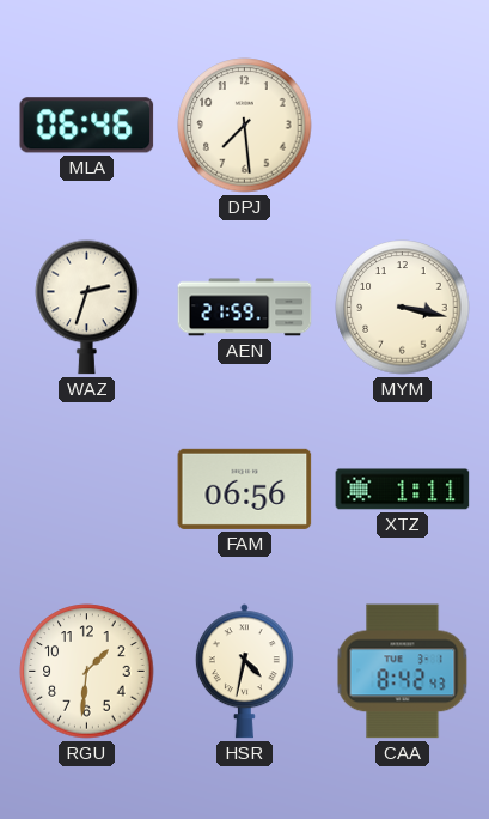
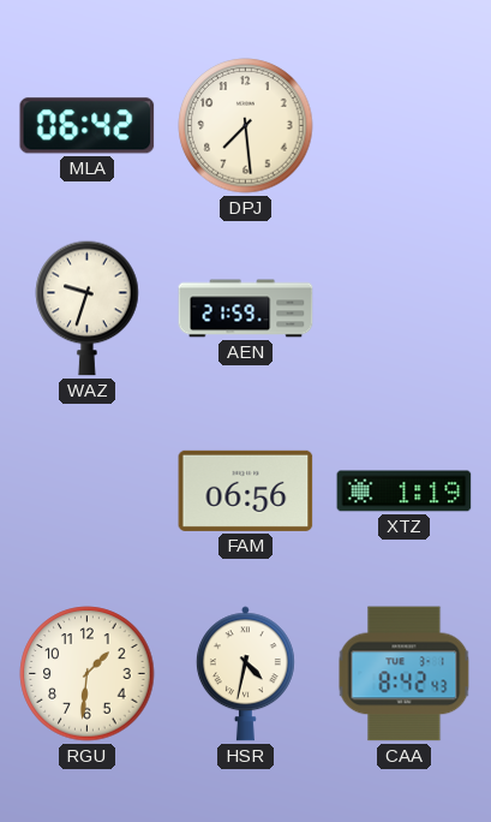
MLA: 06:46 -> 06:42
WAZ: 2:33 -> 9:33
MYM: 3:17 -> none
XTZ: 1:11 -> 1:19
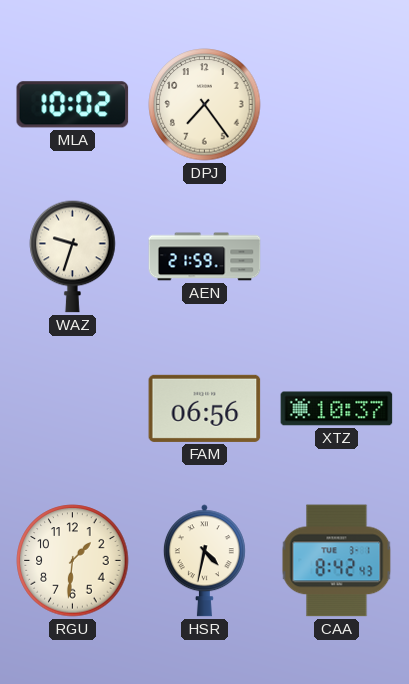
MLA: 06:42 -> 10:02
DPJ: 7:29 -> 7:24
XTZ: 1:19 -> 10:37
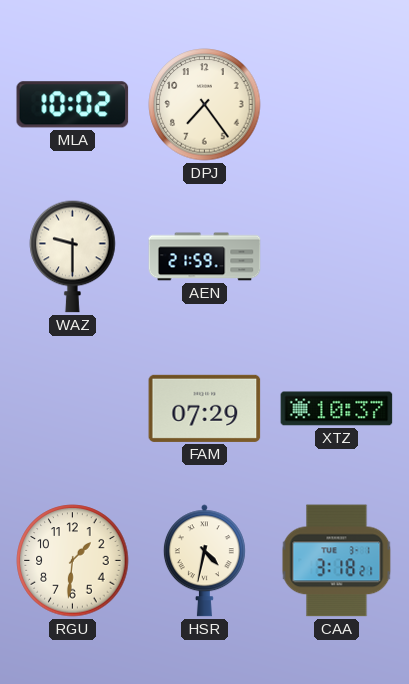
WAZ: 9:33 -> 9:30
FAM: 06:56 -> 07:29
CAA: 8:42 -> 3:18
